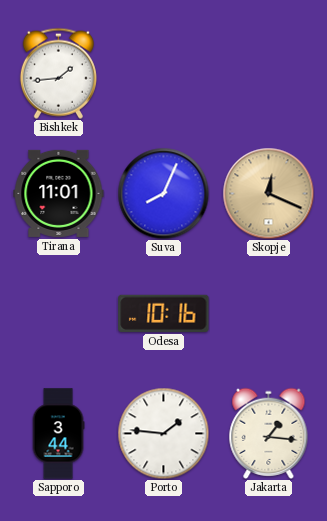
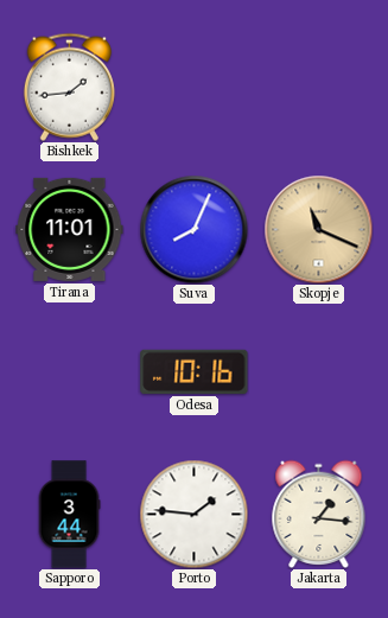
Skopje: 12:19 -> 11:19
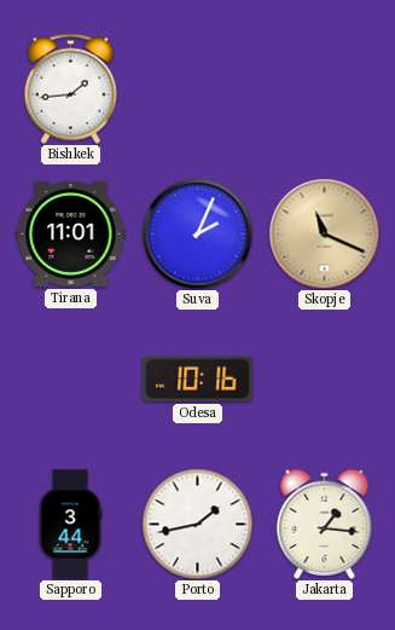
Suva: 8:04 -> 2:04
Porto: 1:46 -> 1:43
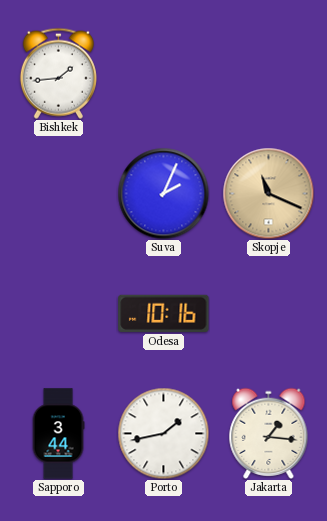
Tirana: 11:01 -> none
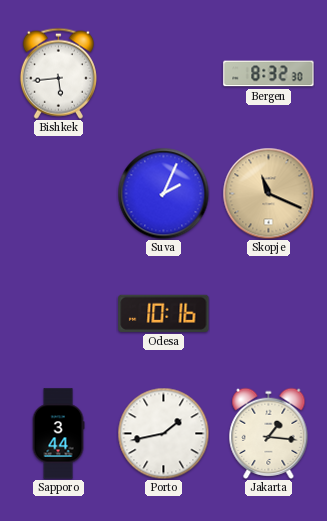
Bishkek: 1:44 -> 5:44
Bergen: none -> 8:32
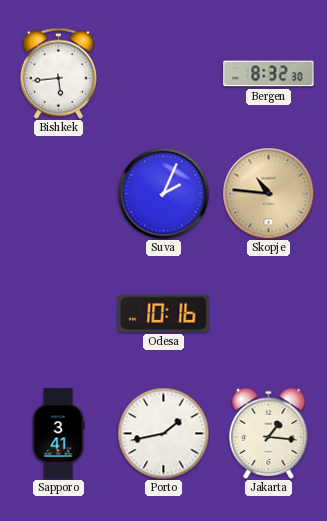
Skopje: 11:19 -> 10:46
Sapporo: 3:44 -> 3:41
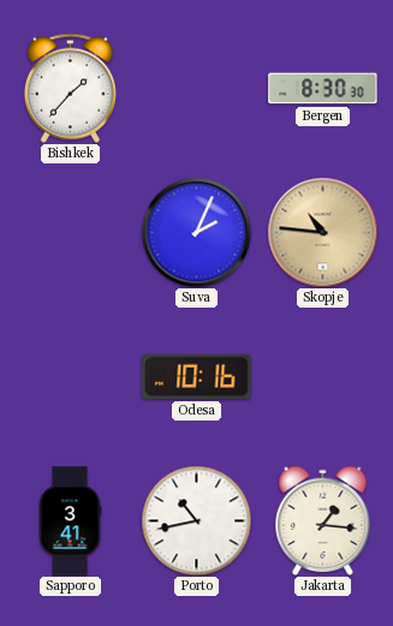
Bishkek: 5:44 -> 1:37
Bergen: 8:32 -> 8:30
Porto: 1:43 -> 10:43
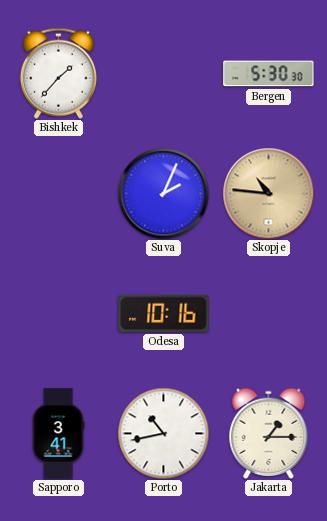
Bergen: 8:30 -> 5:30
Jakarta: 1:16 -> 1:15
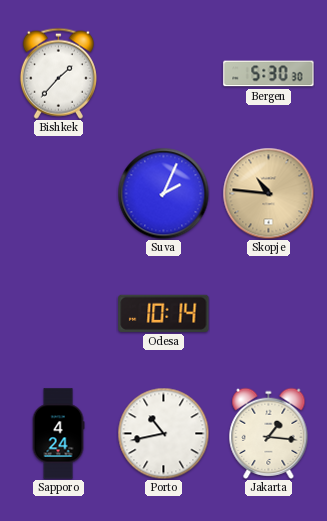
Odesa: 10:16 -> 10:14
Sapporo: 3:41 -> 4:24
Jakarta: 1:15 -> 1:16
